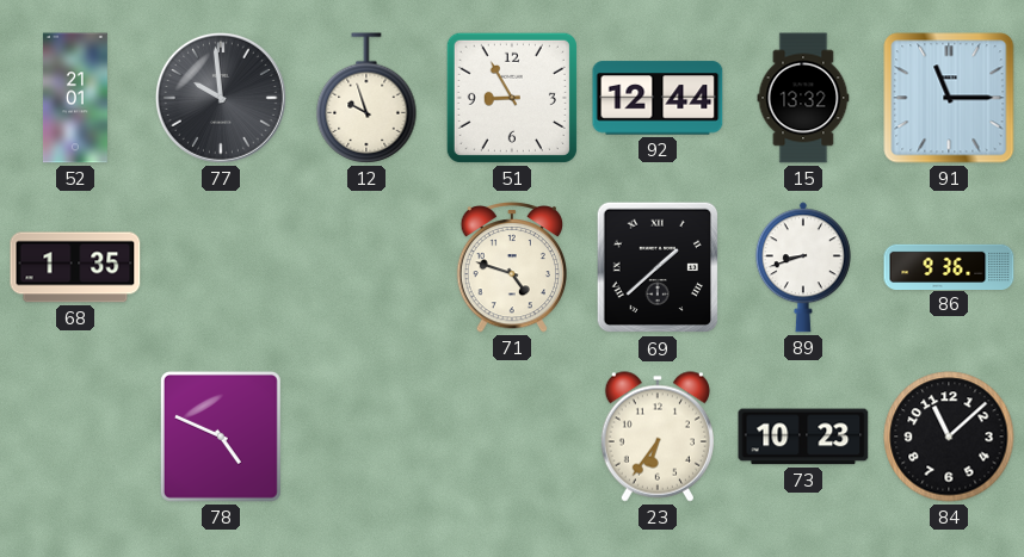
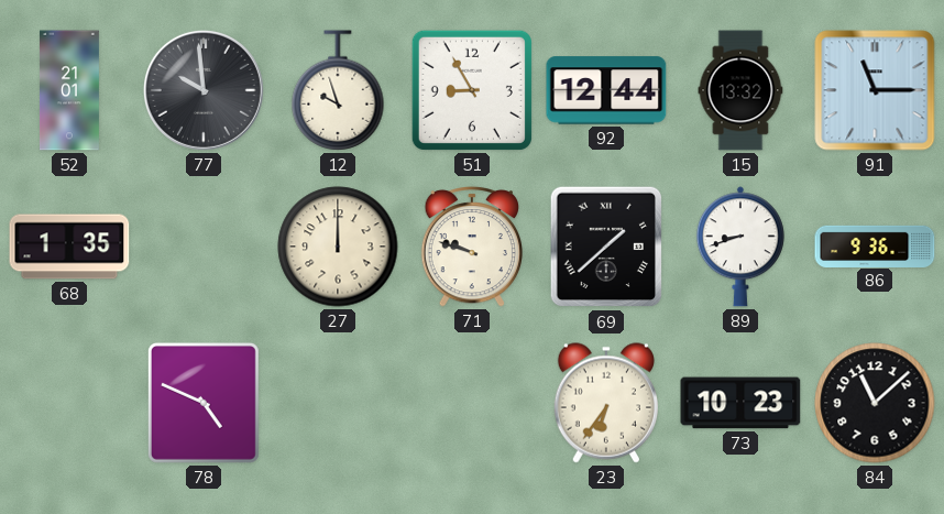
27: none -> 12:00
71: 4:48 -> 9:48
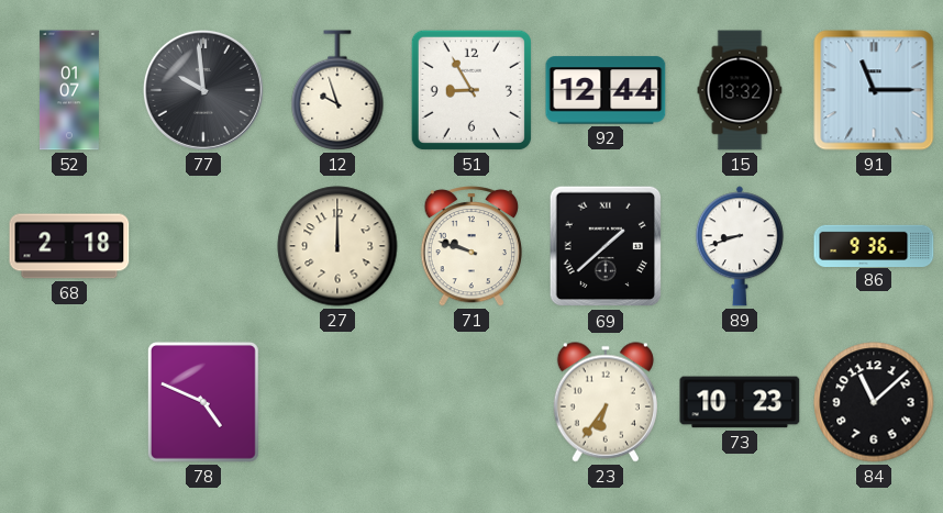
52: 21:01 -> 01:07
68: 1:35 -> 2:18
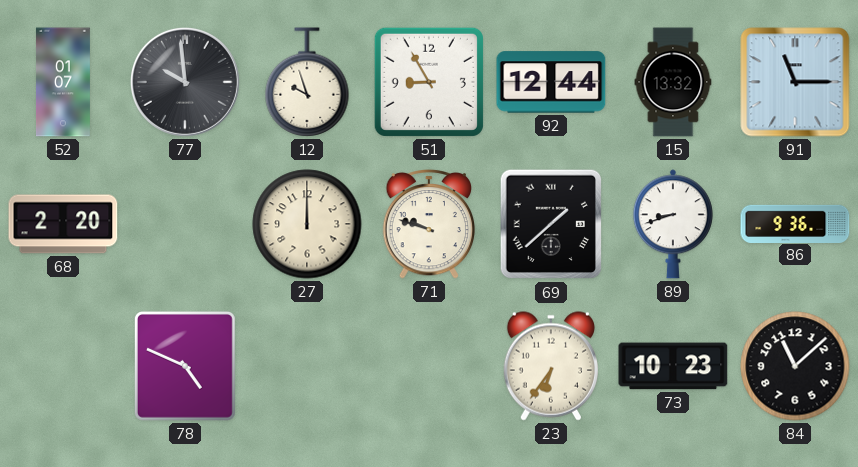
68: 2:18 -> 2:20
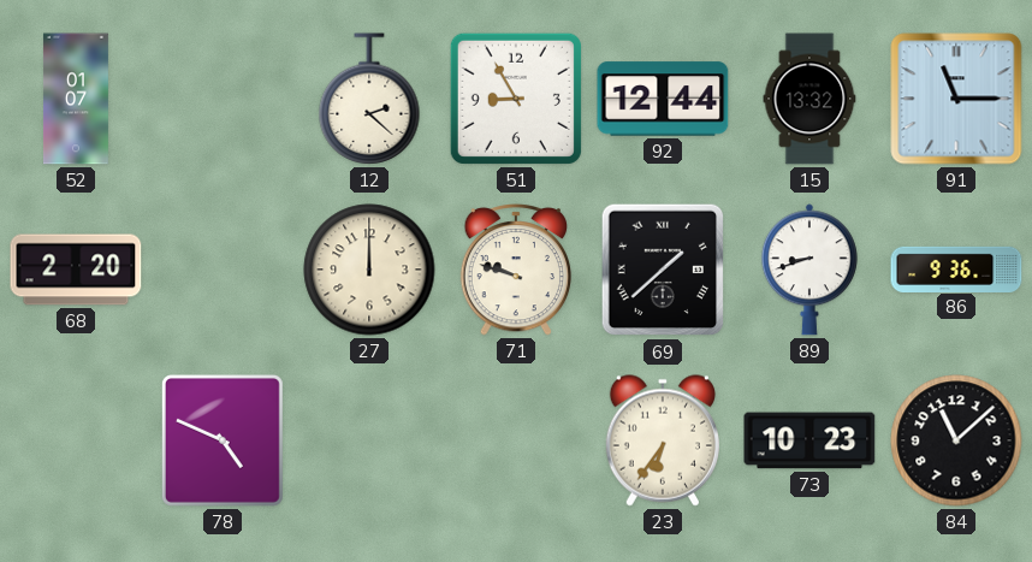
77: 9:59 -> none
12: 9:57 -> 2:22
